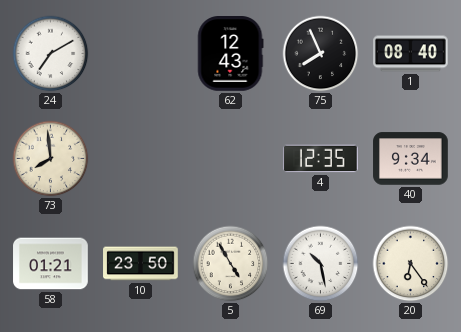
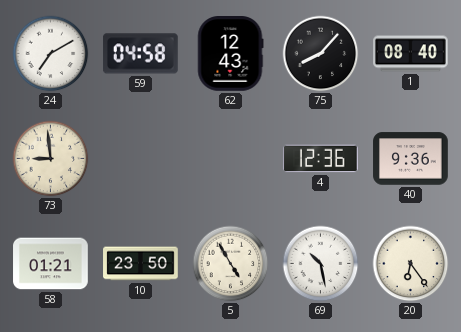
59: none -> 04:58
75: 7:56 -> 8:07
73: 7:59 -> 8:59
4: 12:35 -> 12:36
40: 9:34 -> 9:36
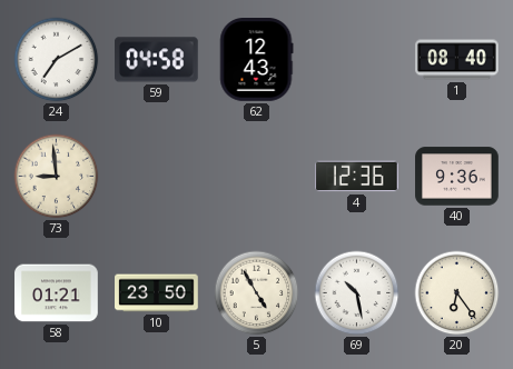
75: 8:07 -> none
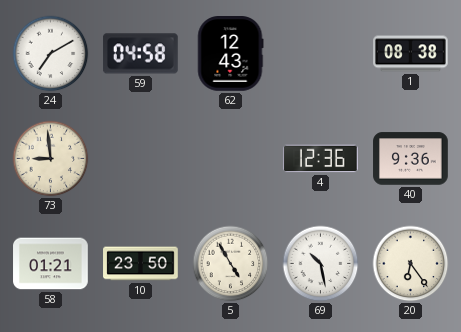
1: 08:40 -> 08:38
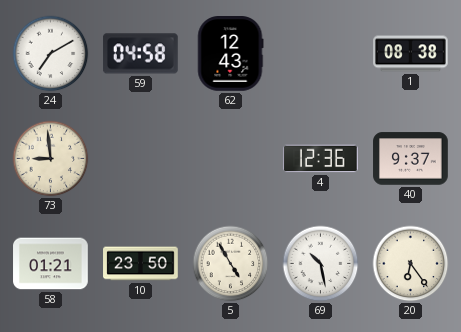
40: 9:36 -> 9:37
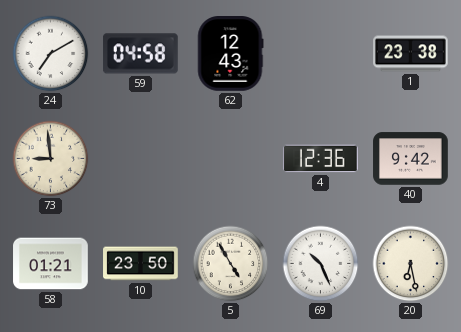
1: 08:38 -> 23:38
40: 9:37 -> 9:42
69: 10:28 -> 10:26
20: 6:24 -> 6:28
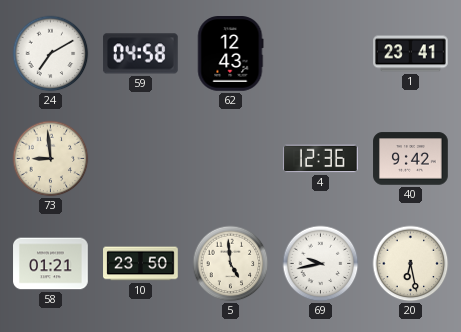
1: 23:38 -> 23:41
5: 4:55 -> 4:59
69: 10:26 -> 9:43
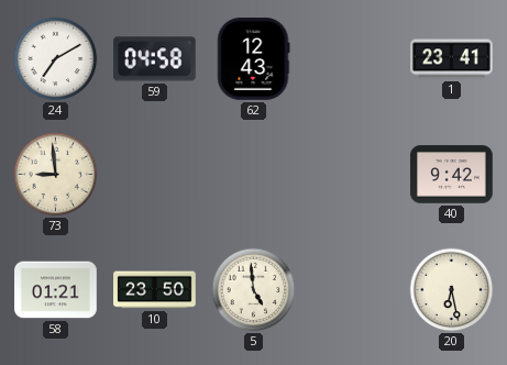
4: 12:36 -> none
69: 9:43 -> none
